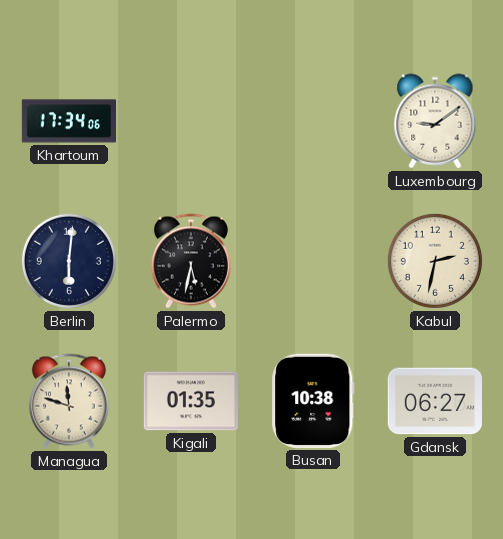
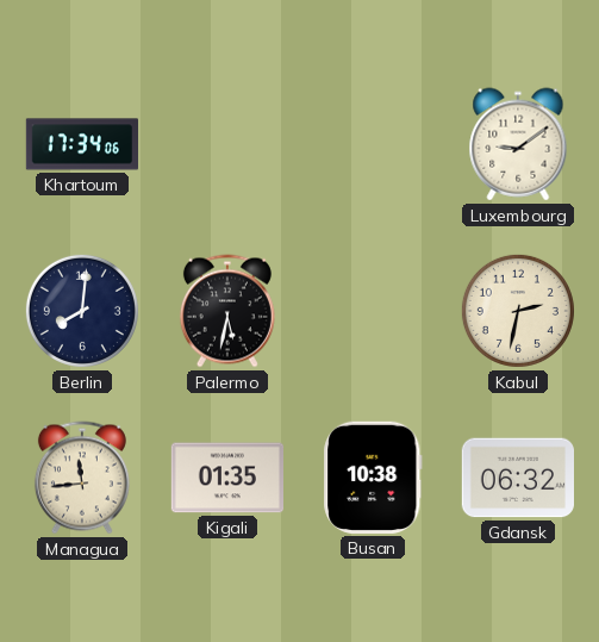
Berlin: 6:01 -> 8:01
Managua: 11:48 -> 11:44
Gdansk: 06:27 -> 06:32
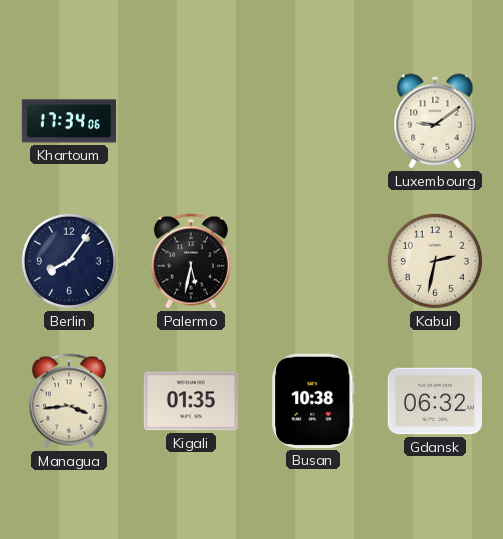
Berlin: 8:01 -> 8:06
Managua: 11:44 -> 3:44
